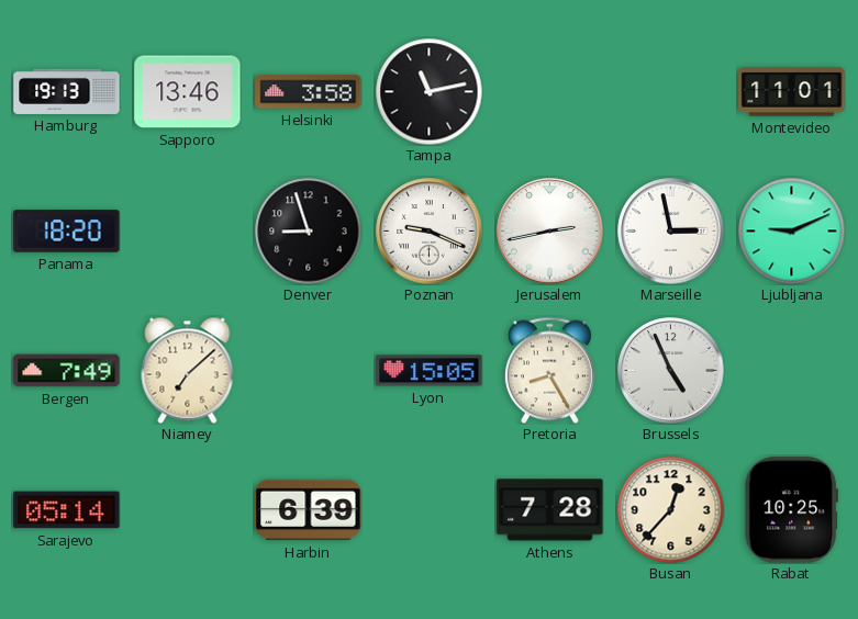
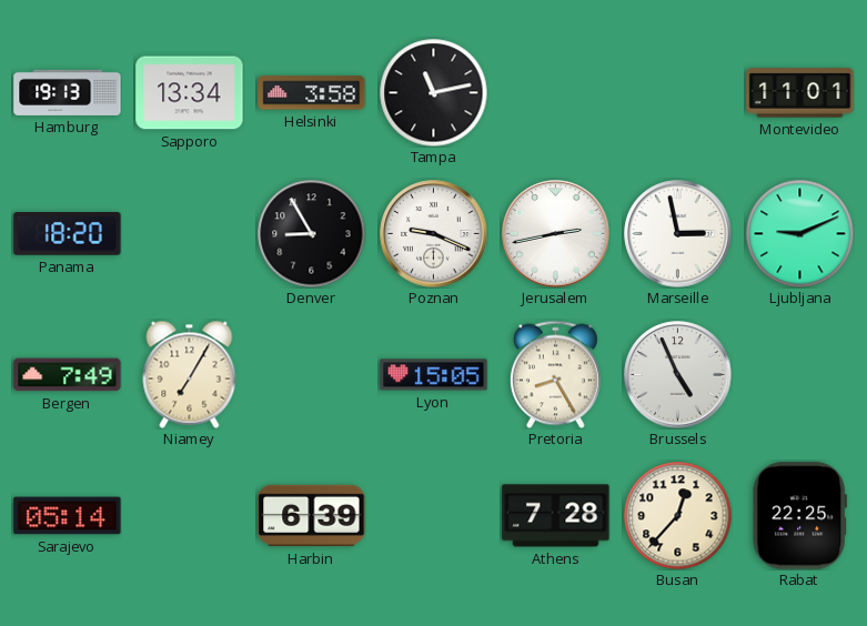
Sapporo: 13:46 -> 13:34
Denver: 8:57 -> 8:55
Niamey: 7:08 -> 7:05
Rabat: 10:25 -> 22:25
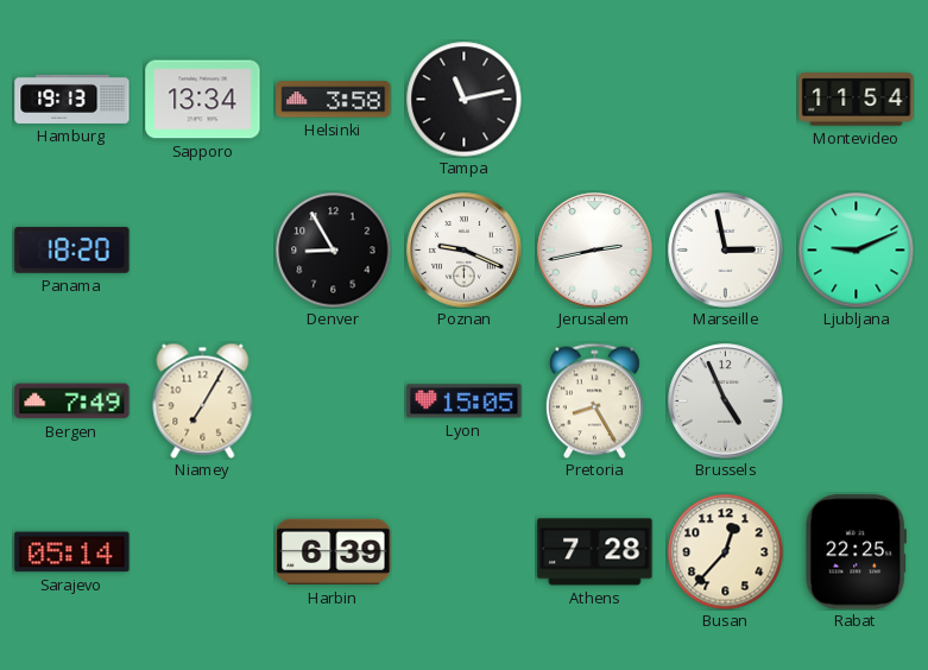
Montevideo: 11:01 -> 11:54
